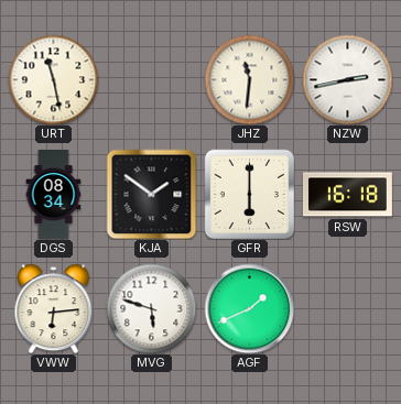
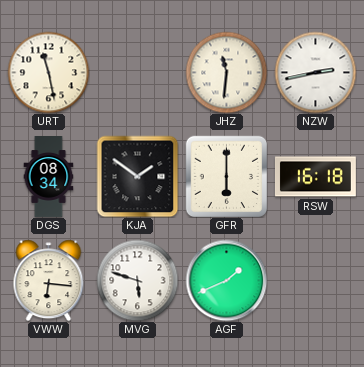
VWW: 6:14 -> 6:16
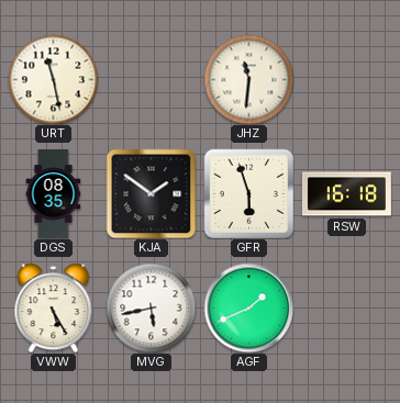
NZW: 2:43 -> none
DGS: 08:34 -> 08:35
GFR: 6:00 -> 5:57
VWW: 6:16 -> 5:25
MVG: 5:48 -> 5:43
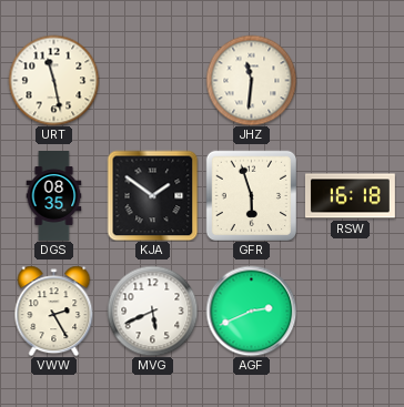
VWW: 5:25 -> 2:25
MVG: 5:43 -> 5:41
AGF: 1:41 -> 2:41
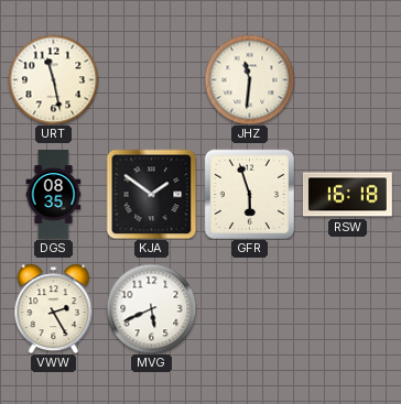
AGF: 2:41 -> none
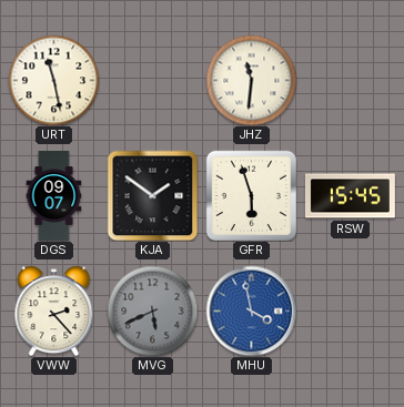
DGS: 08:35 -> 09:07
RSW: 16:18 -> 15:45
VWW: 2:25 -> 2:23
MVG dial: white -> grey
MHU: none -> 3:58
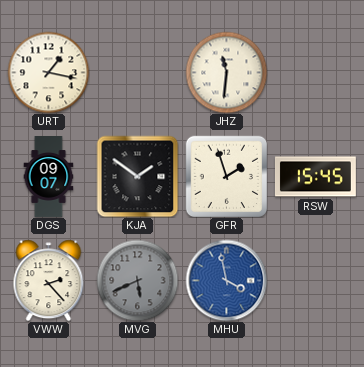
URT: 11:28 -> 1:17
GFR: 5:57 -> 1:57
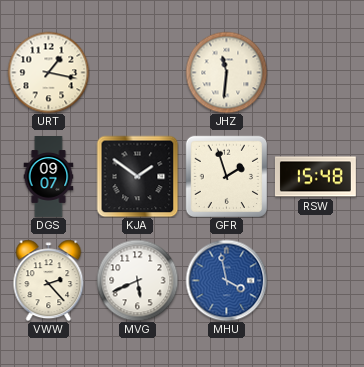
RSW: 15:45 -> 15:48
MVG dial: grey -> white
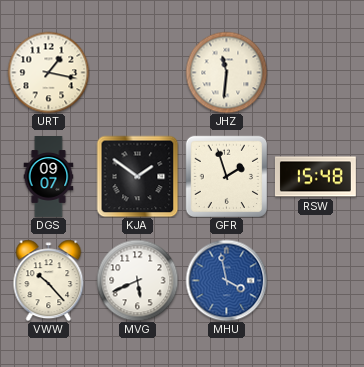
VWW: 2:23 -> 10:23
